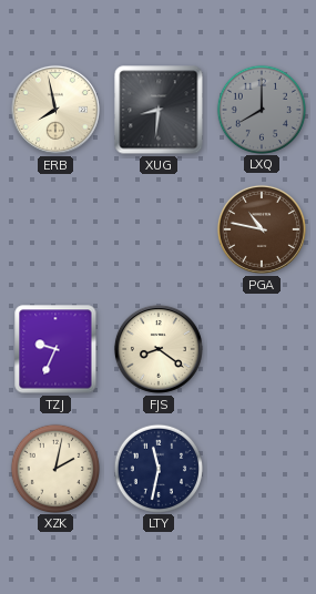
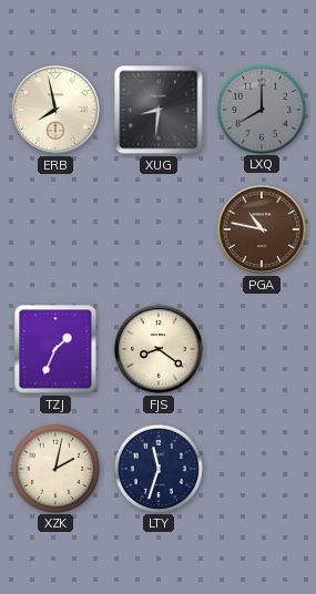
TZJ: 9:34 -> 1:34
LTY: 11:32 -> 11:33
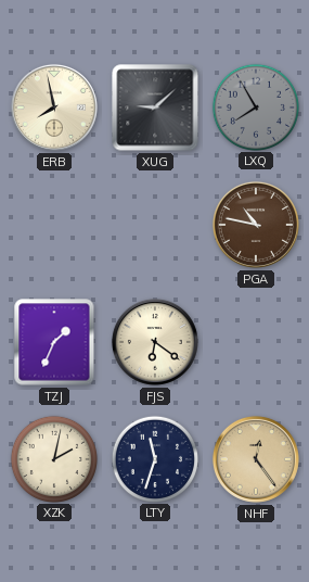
XUG: 8:31 -> 9:08
LXQ: 8:00 -> 7:55
FJS: 8:21 -> 6:21
NHF: none -> 12:24
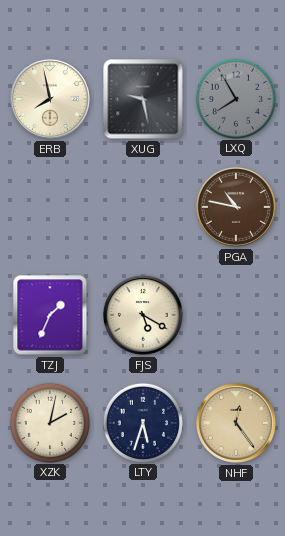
XUG: 9:08 -> 9:28
FJS: 6:21 -> 5:20
LTY: 11:33 -> 5:33
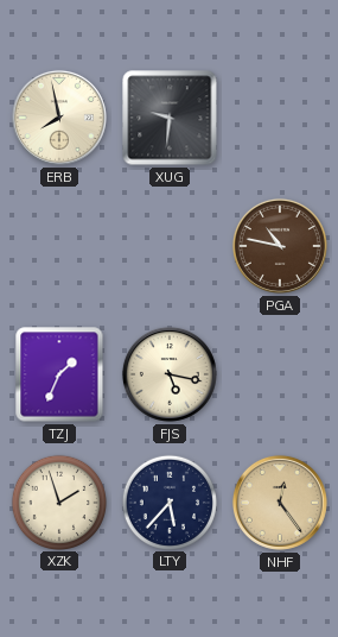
XUG: 9:28 -> 9:31
LXQ: 7:55 -> none
FJS: 5:20 -> 5:17
XZK: 2:02 -> 1:57
LTY: 5:33 -> 5:37
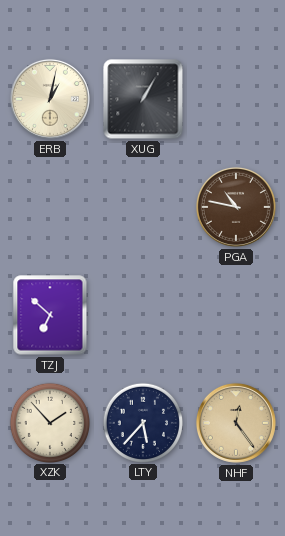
ERB: 7:58 -> 1:02
XUG: 9:31 -> 1:05
TZJ: 1:34 -> 6:52
FJS: 5:17 -> none
XZK: 1:57 -> 1:53
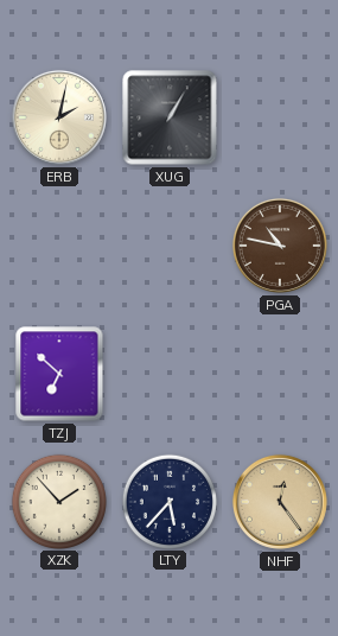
ERB: 1:02 -> 2:02
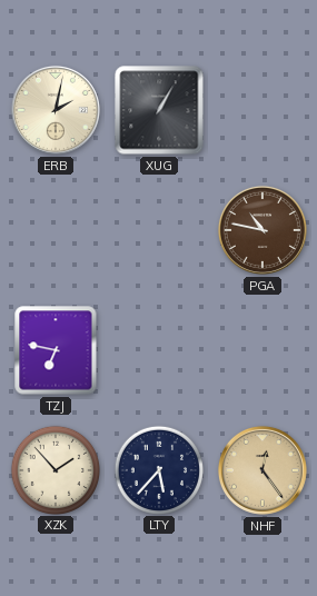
TZJ: 6:52 -> 6:47
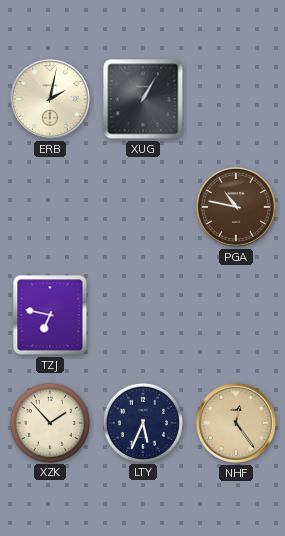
LTY: 5:37 -> 5:34
